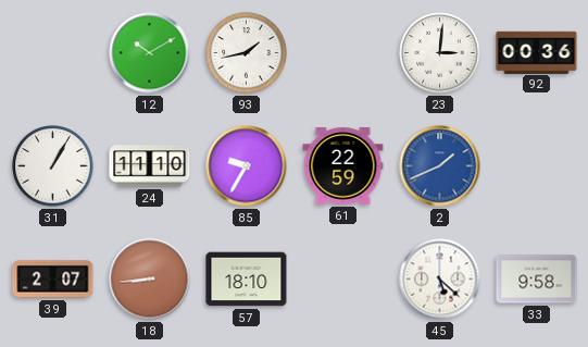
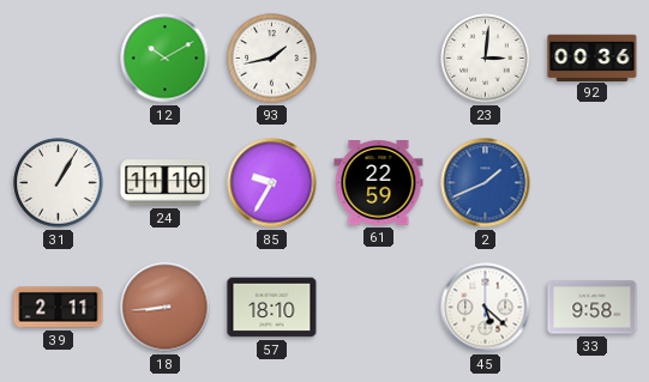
39: 2:07 -> 2:11
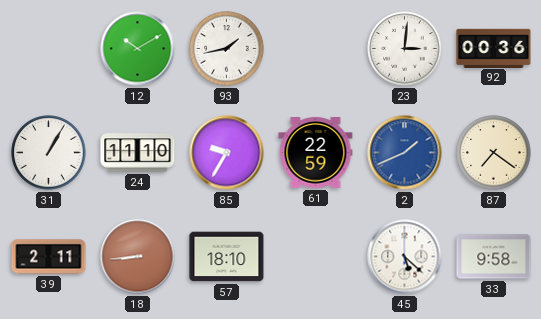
87: none -> 7:21
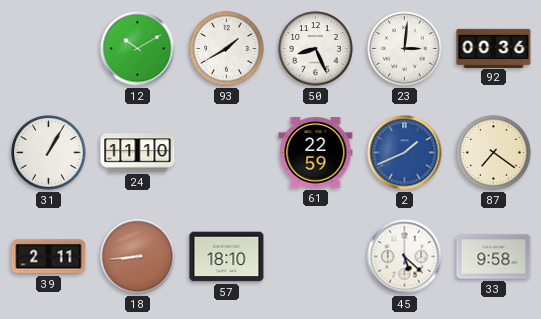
93: 1:43 -> 1:40
50: none -> 8:26
85: 9:35 -> none
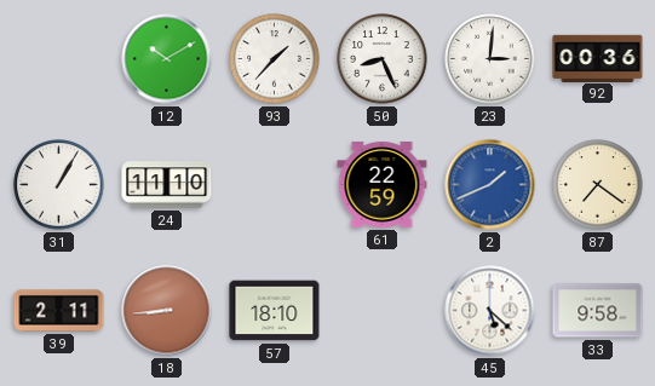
93: 1:40 -> 1:37
